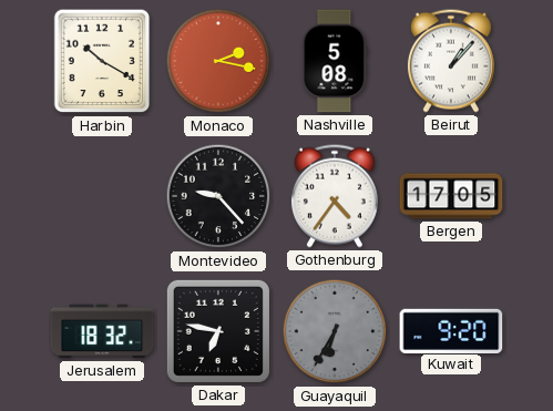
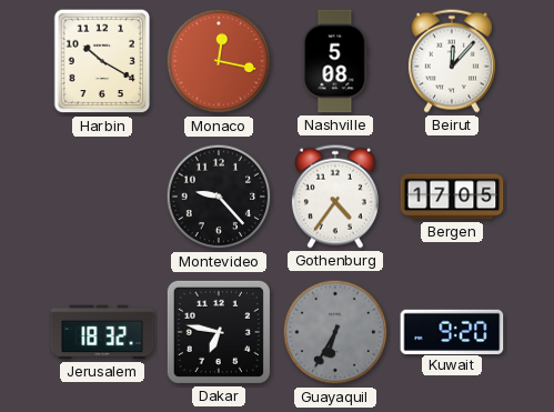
Monaco: 2:17 -> 12:17
Beirut: 1:07 -> 12:07
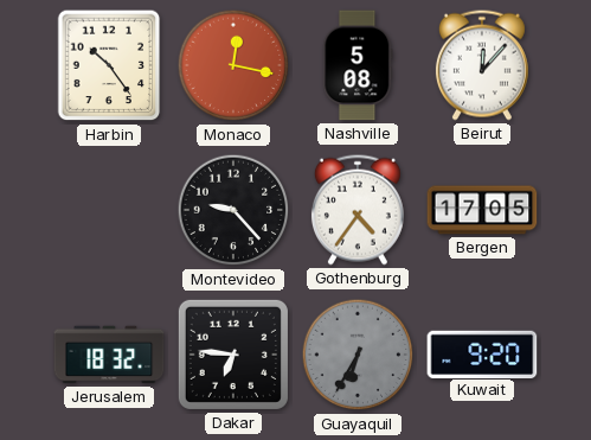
Harbin: 10:20 -> 10:24
Dakar: 6:47 -> 6:46
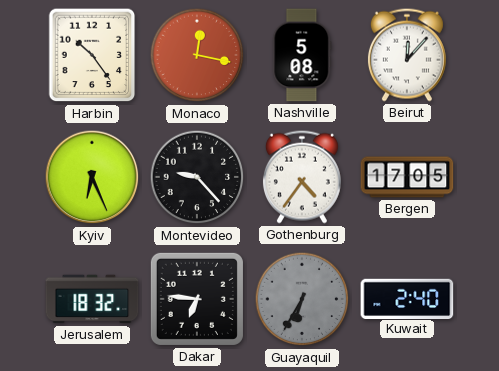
Kyiv: none -> 6:26
Kuwait: 9:20 -> 2:40
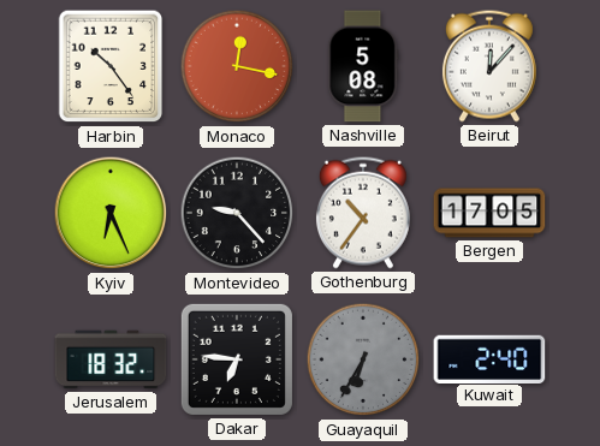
Gothenburg: 4:36 -> 10:36
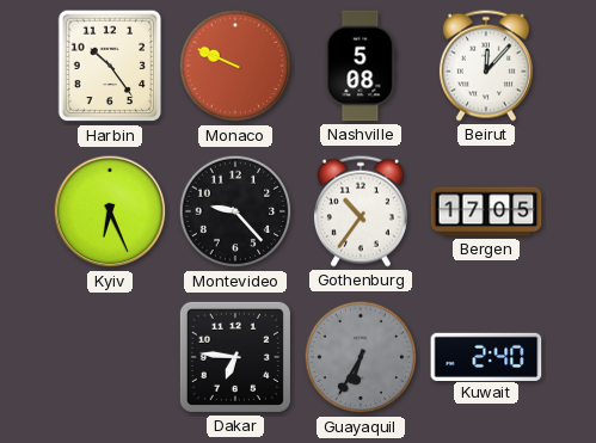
Monaco: 12:17 -> 9:49
Jerusalem: 18:32 -> none
